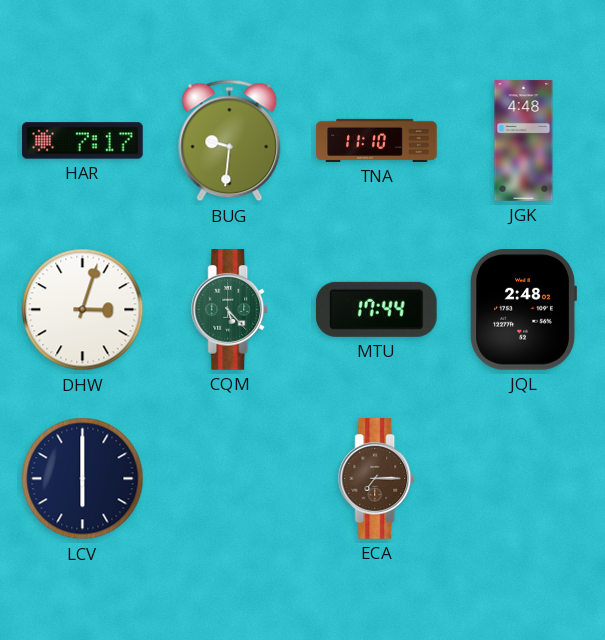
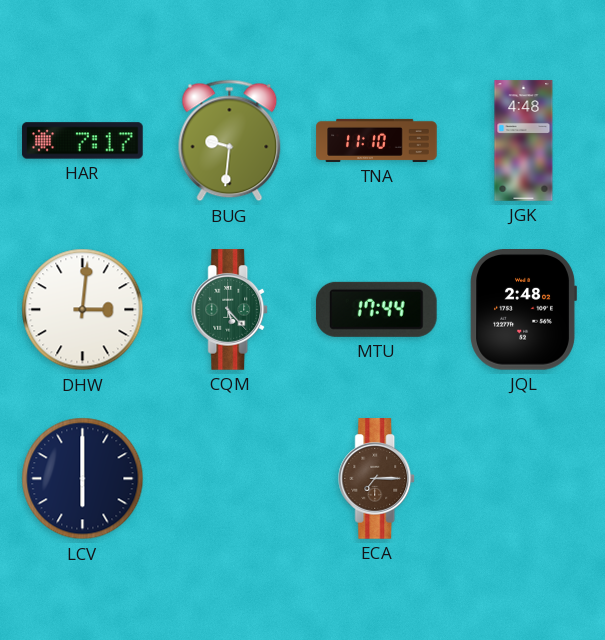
DHW: 3:03 -> 3:01
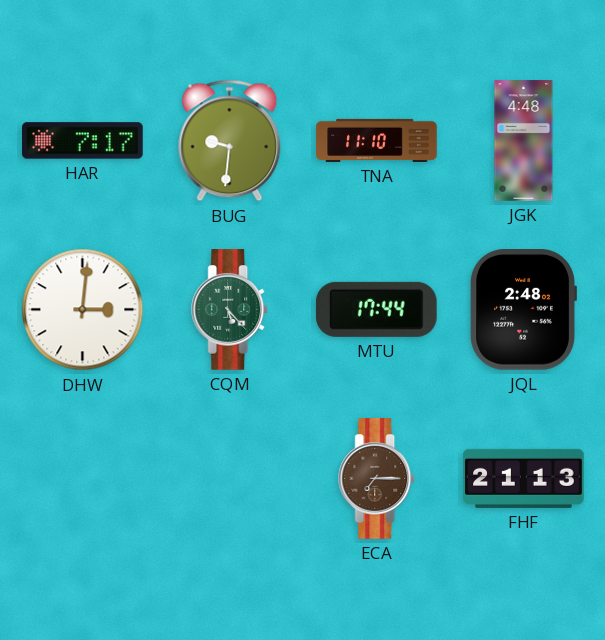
LCV: 6:00 -> none
FHF: none -> 21:13
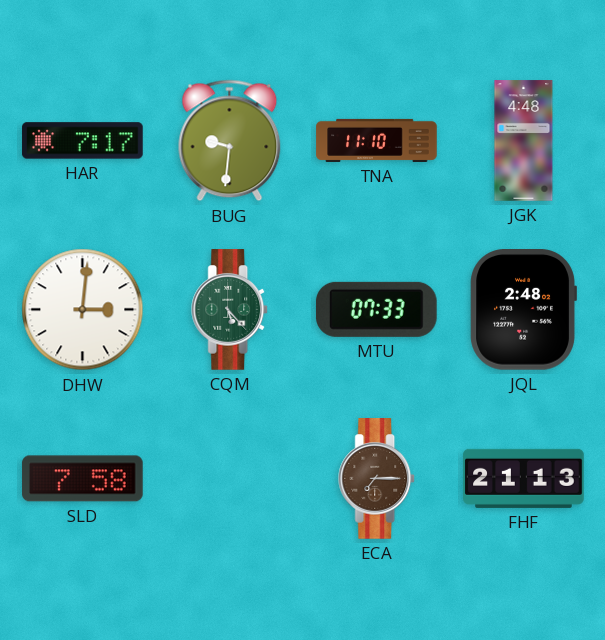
MTU: 17:44 -> 07:33
SLD: none -> 7:58
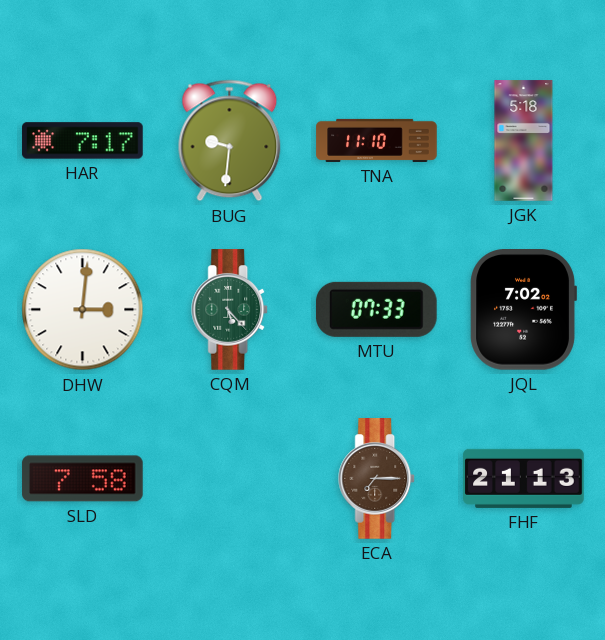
JGK: 4:48 -> 5:18
JQL: 2:48 -> 7:02
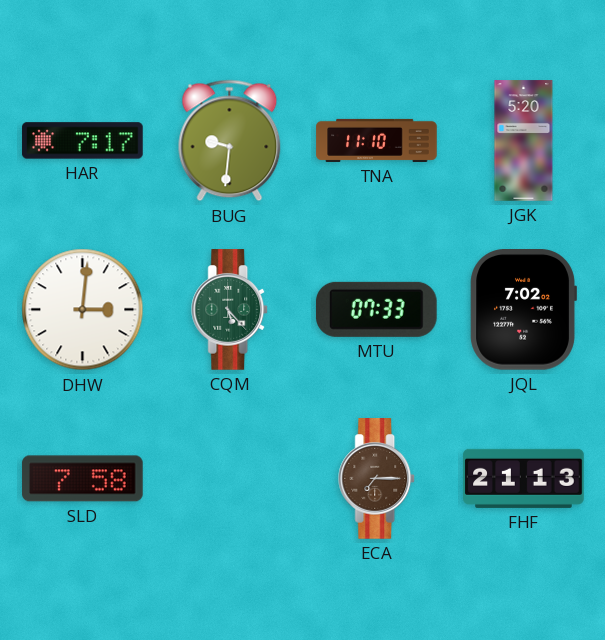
JGK: 5:18 -> 5:20
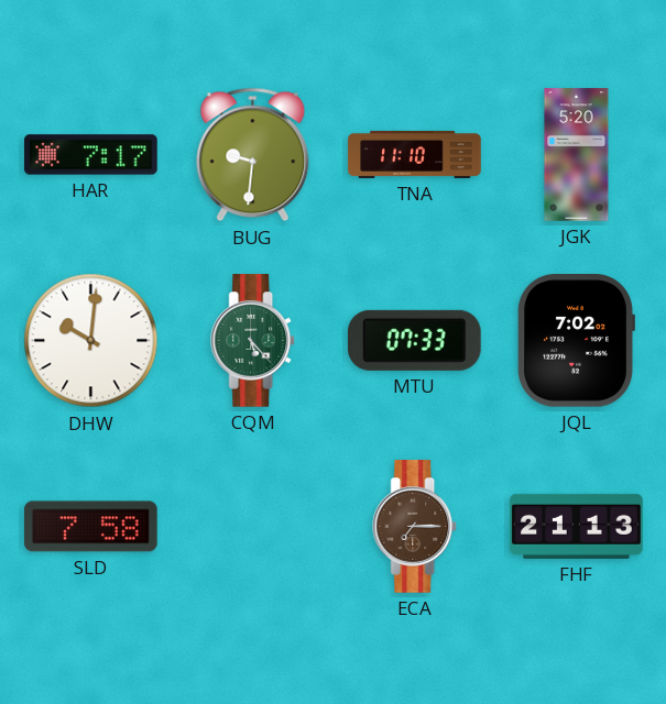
DHW: 3:01 -> 10:01
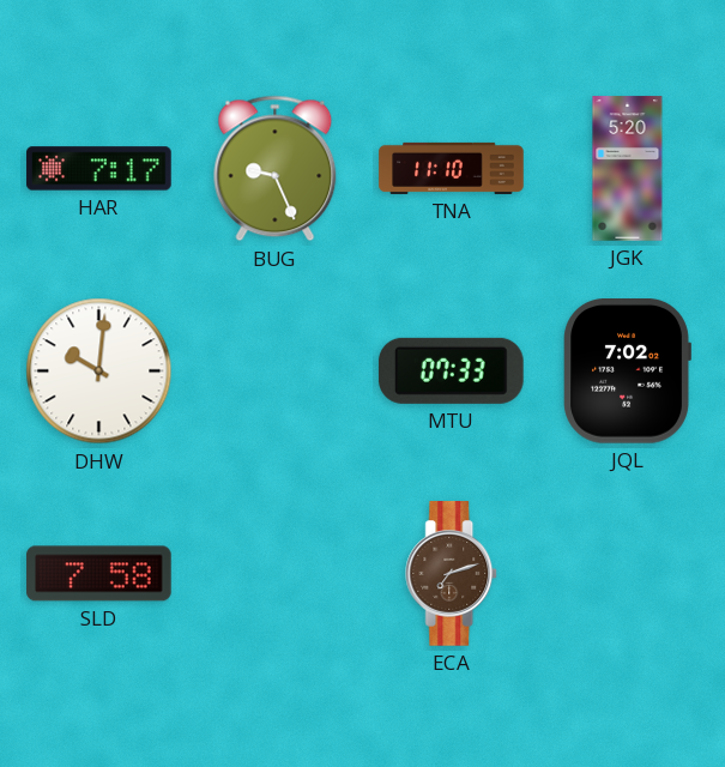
BUG: 9:31 -> 9:26
CQM: 5:23 -> none
ECA: 7:15 -> 7:12
FHF: 21:13 -> none
